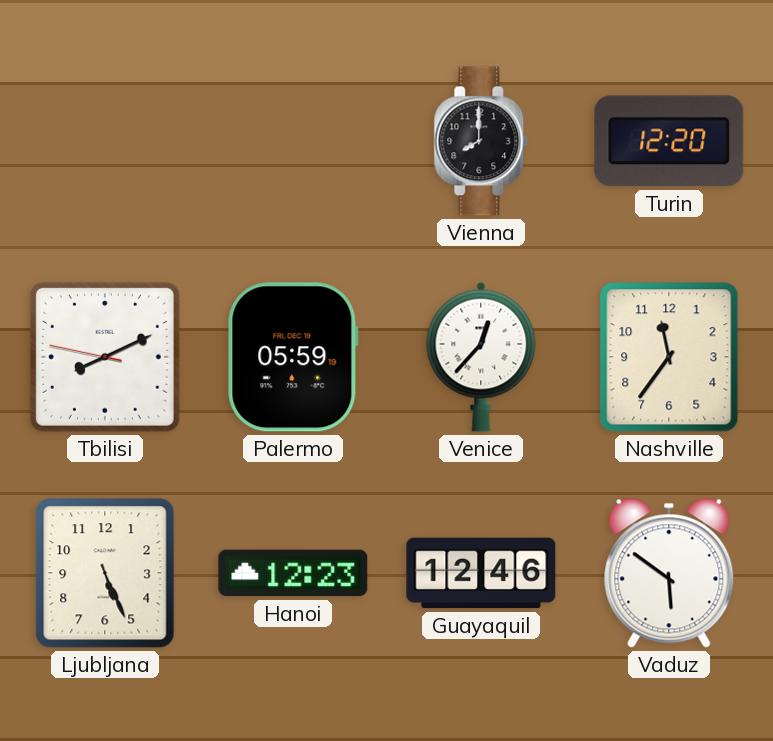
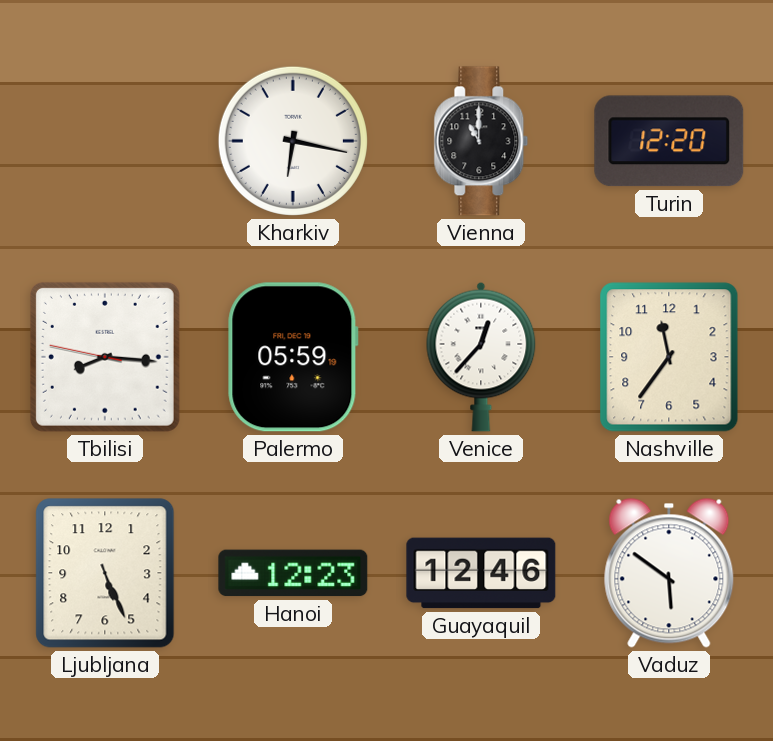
Kharkiv: none -> 6:17
Vienna: 8:00 -> 11:00
Tbilisi: 8:10 -> 8:15
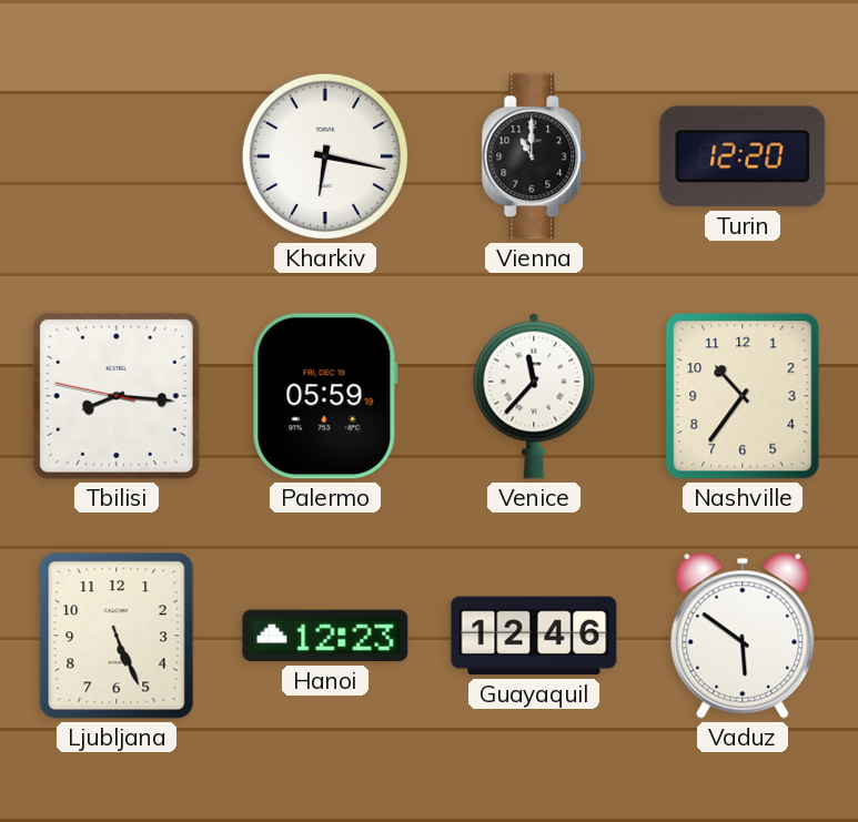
Venice: 12:37 -> 11:37
Nashville: 11:36 -> 10:36
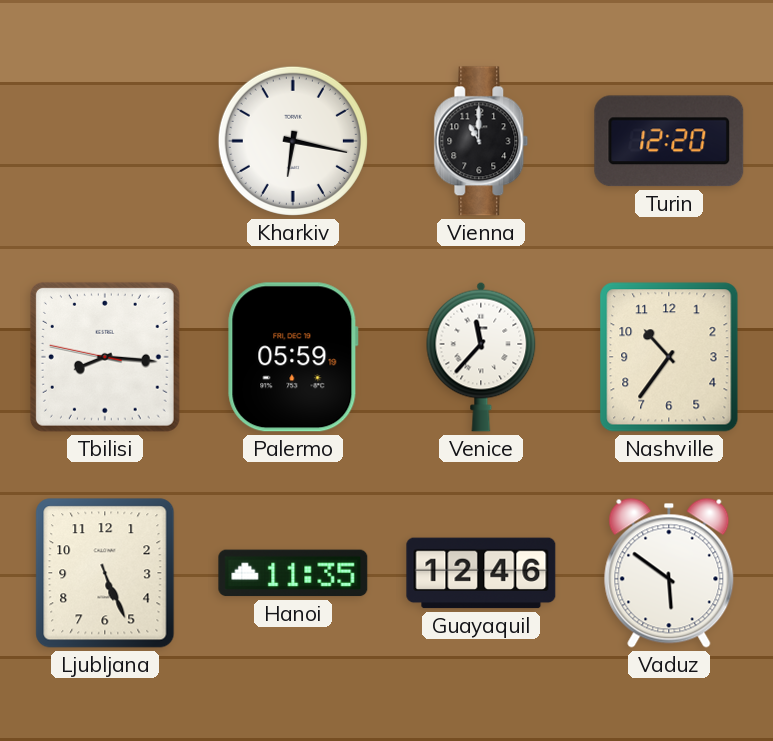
Hanoi: 12:23 -> 11:35
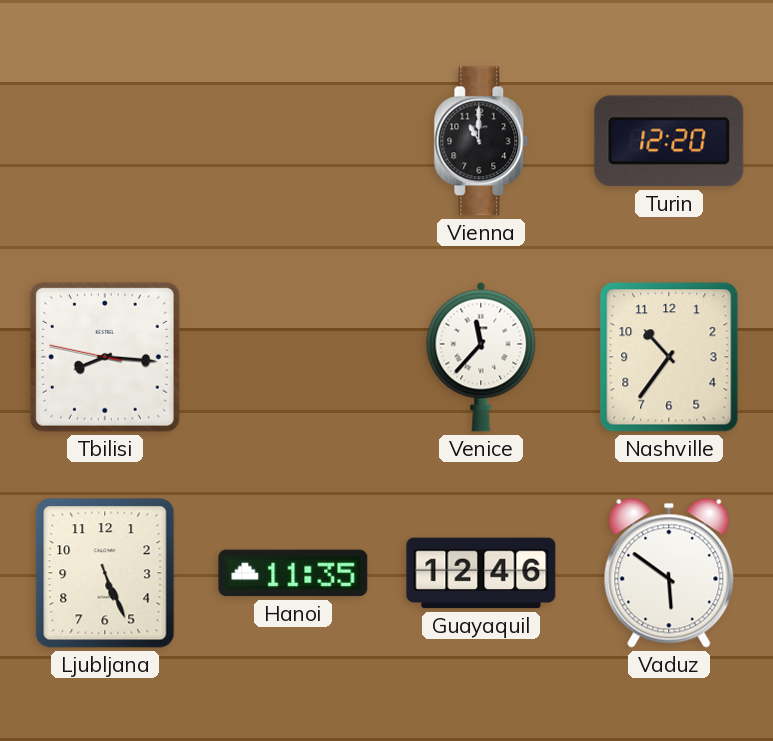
Kharkiv: 6:17 -> none
Palermo: 05:59 -> none
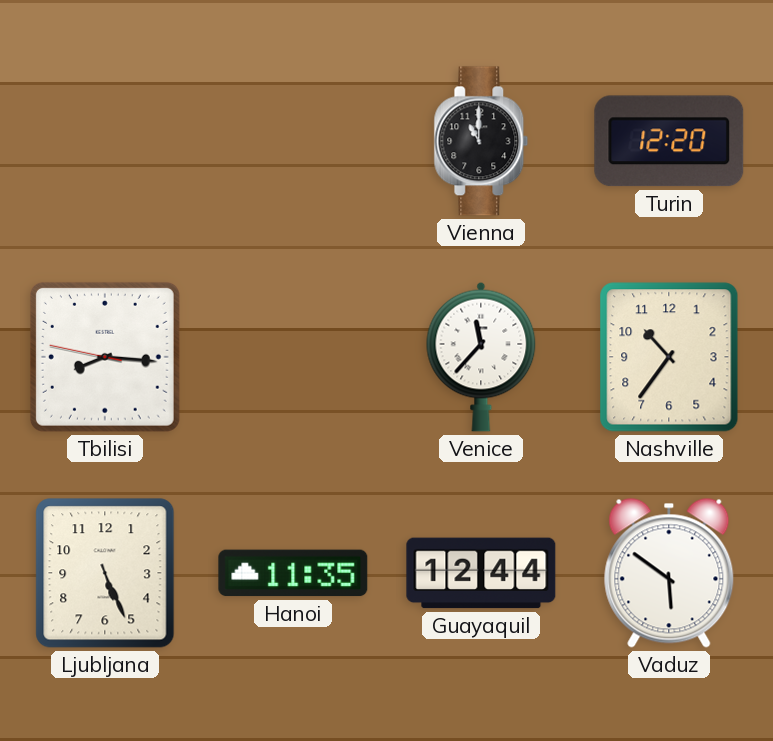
Guayaquil: 12:46 -> 12:44
